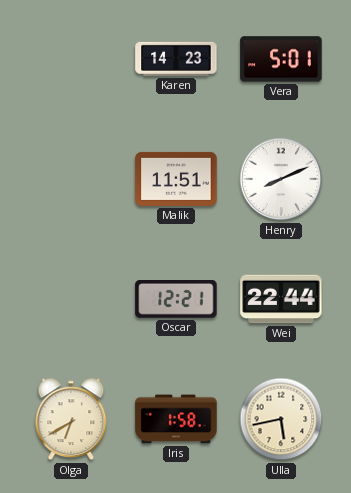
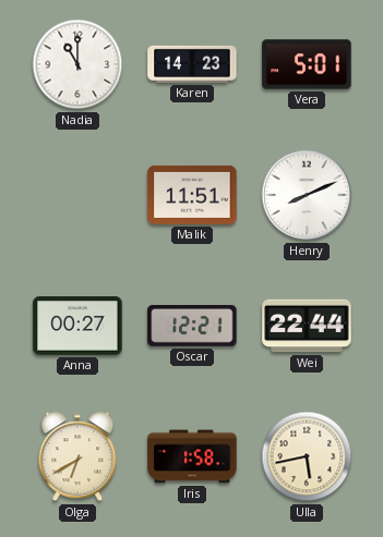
Nadia: none -> 11:00
Anna: none -> 00:27
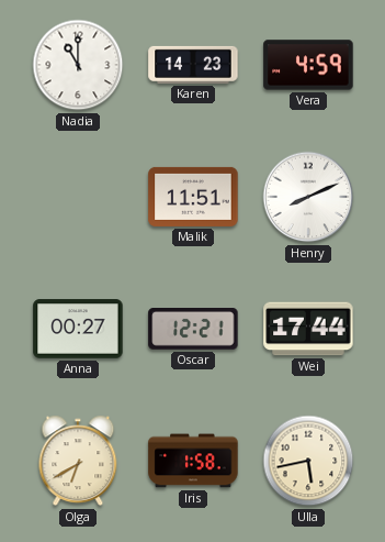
Vera: 5:01 -> 4:59
Wei: 22:44 -> 17:44
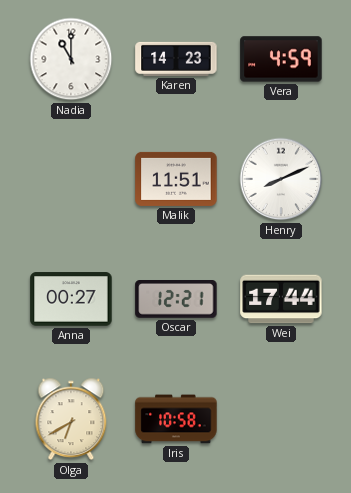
Iris: 1:58 -> 10:58
Ulla: 5:43 -> none
